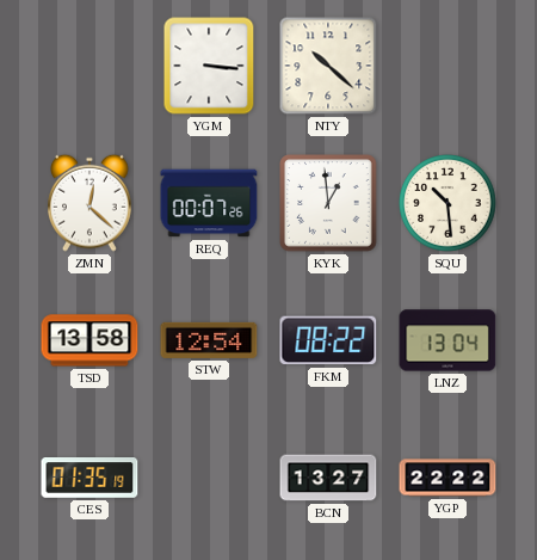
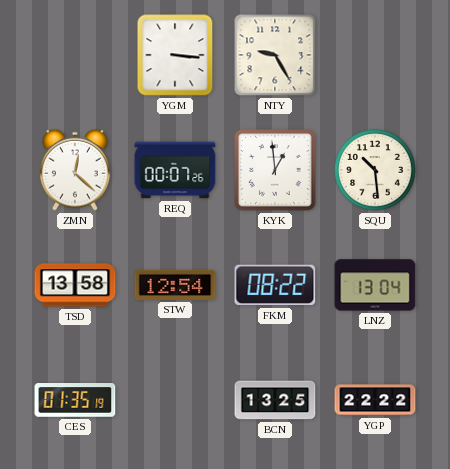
NTY: 10:22 -> 9:25
BCN: 13:27 -> 13:25
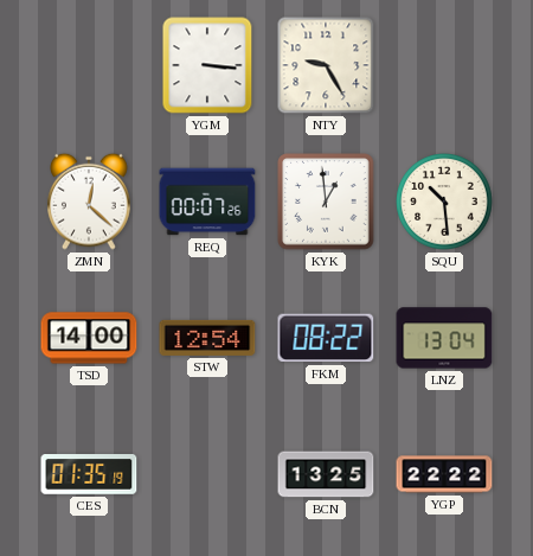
TSD: 13:58 -> 14:00
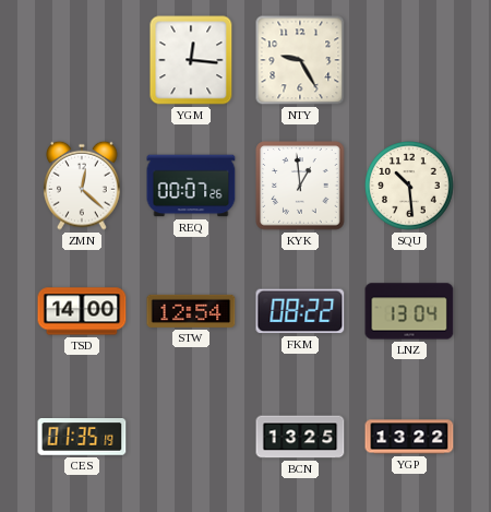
YGM: 3:16 -> 12:16
YGP: 22:22 -> 13:22
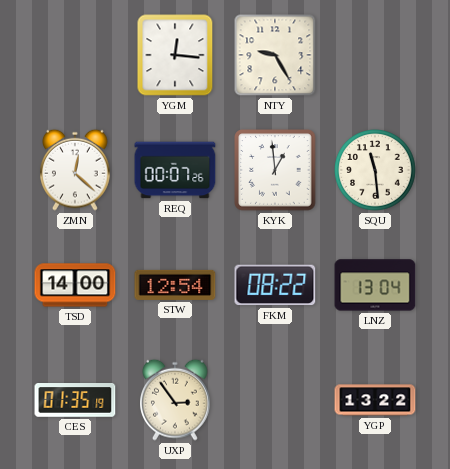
SQU: 10:29 -> 11:29
UXP: none -> 2:54
BCN: 13:25 -> none
